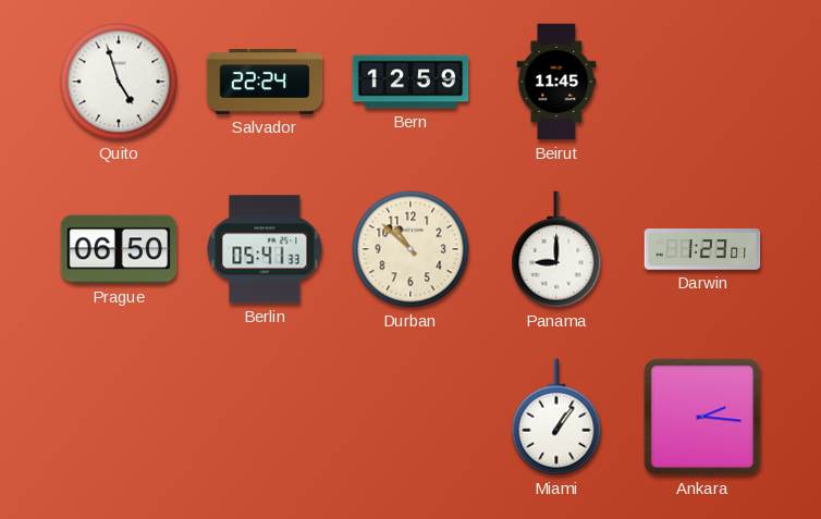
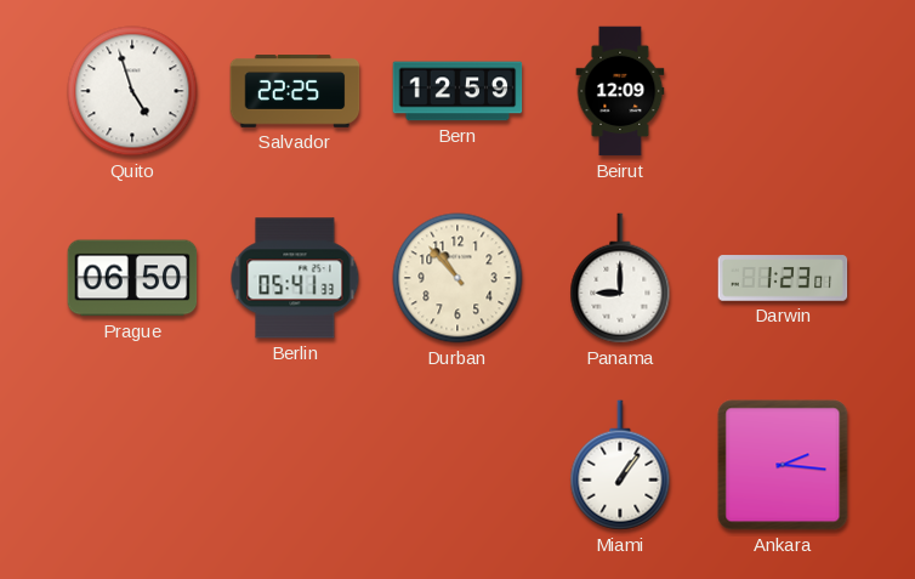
Salvador: 22:24 -> 22:25
Beirut: 11:45 -> 12:09
Durban: 10:52 -> 10:53
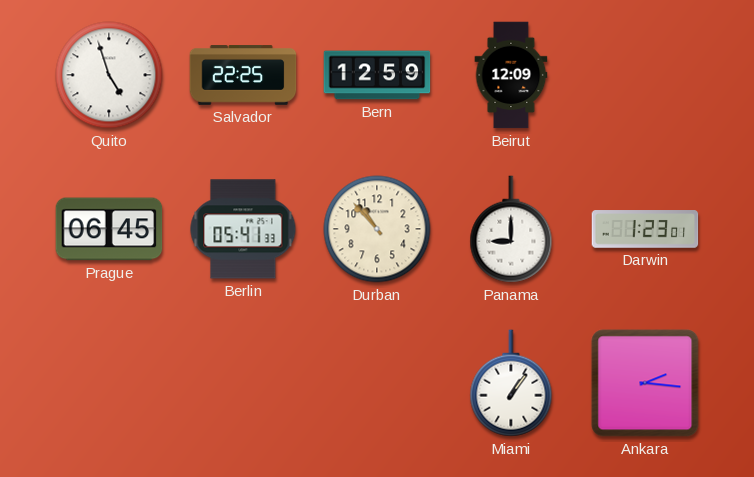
Prague: 06:50 -> 06:45
